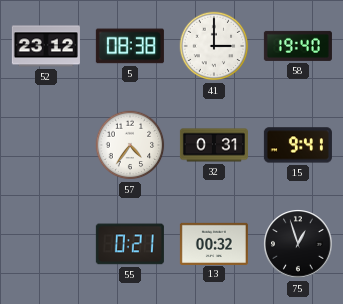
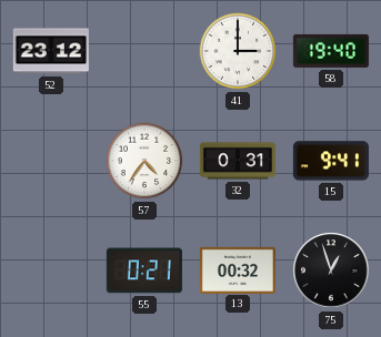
5: 08:38 -> none
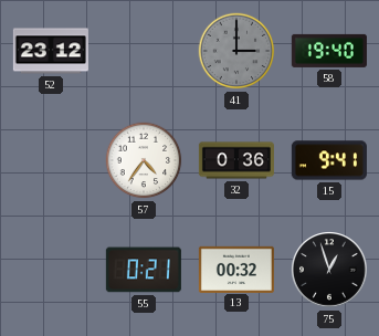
41 dial: white -> grey
32: 0:31 -> 0:36
